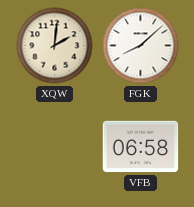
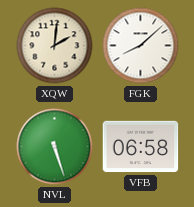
NVL: none -> 5:27
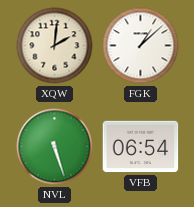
FGK: 8:08 -> 1:08
VFB: 06:58 -> 06:54
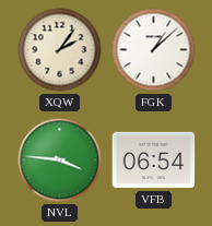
XQW: 2:01 -> 2:06
NVL: 5:27 -> 3:46
